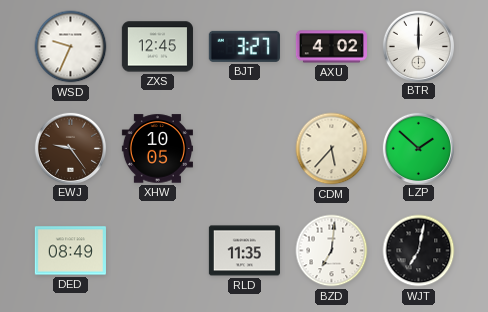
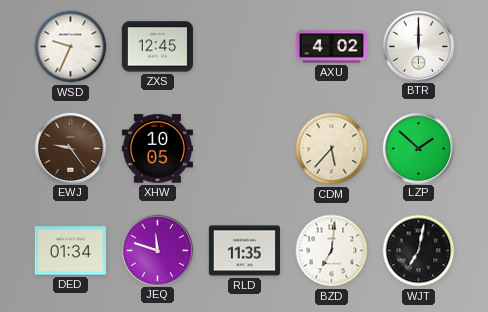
BJT: 3:27 -> none
DED: 08:49 -> 01:34
JEQ: none -> 11:48
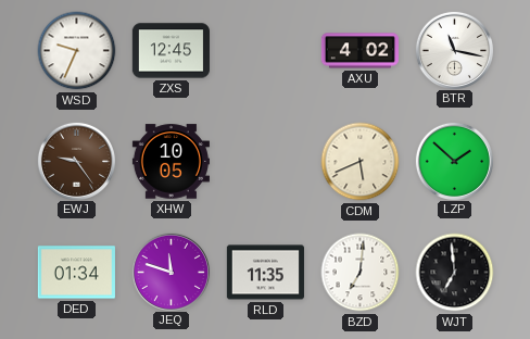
BTR: 12:00 -> 11:17
CDM: 5:37 -> 5:41
WJT: 7:02 -> 6:59
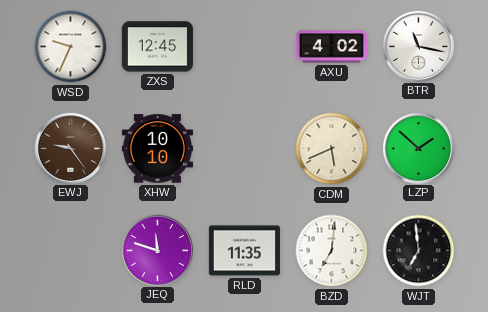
XHW: 10:05 -> 10:10
DED: 01:34 -> none
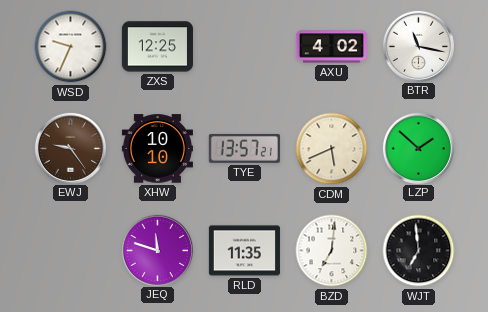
ZXS: 12:45 -> 12:25
TYE: none -> 13:57
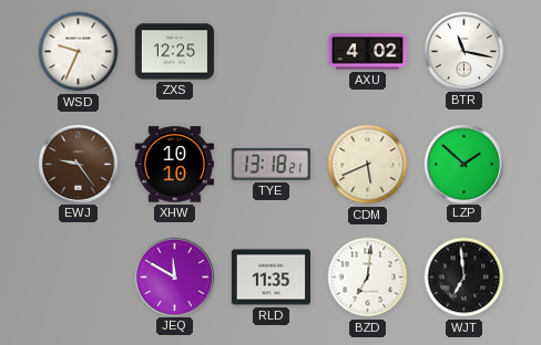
TYE: 13:57 -> 13:18
JEQ: 11:48 -> 11:50
